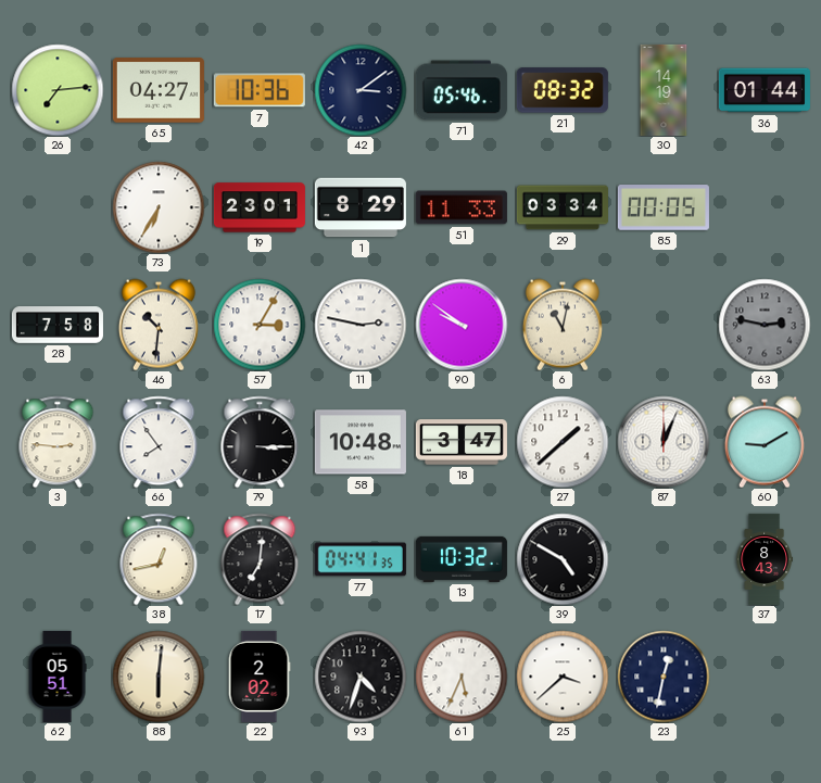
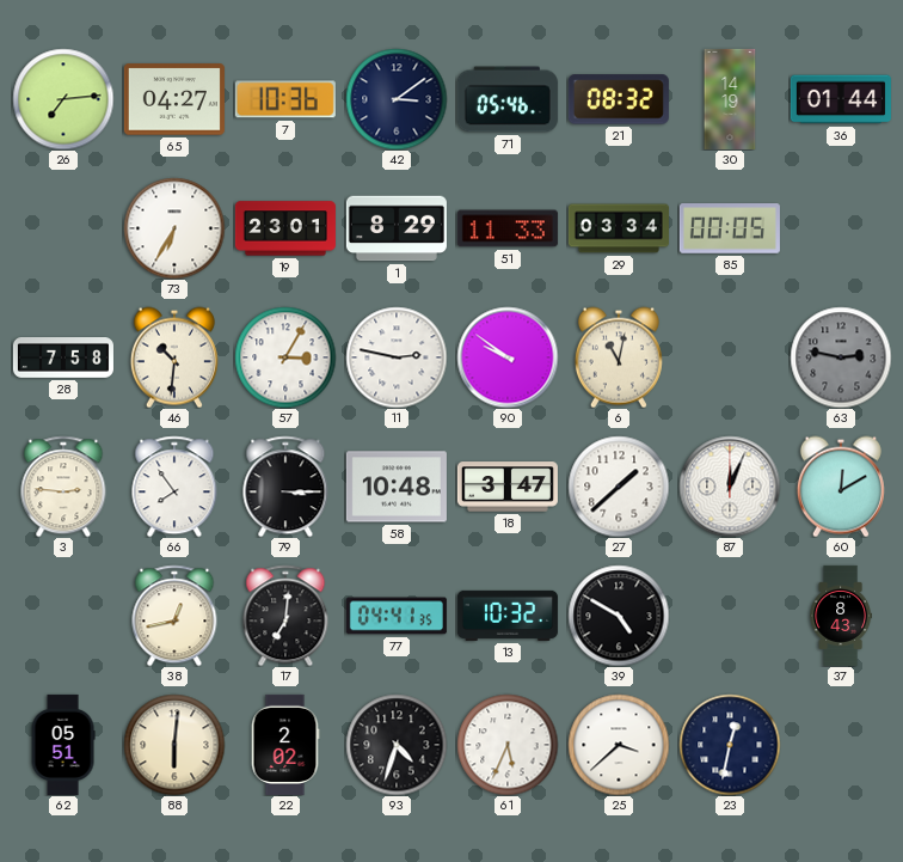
60: 9:10 -> 12:10
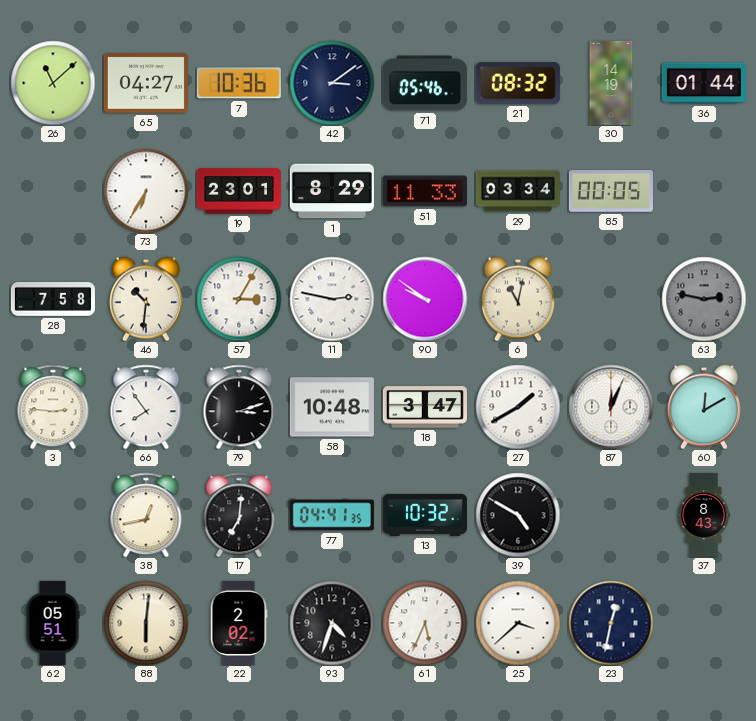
26: 7:14 -> 11:08
79: 3:15 -> 3:12
27: 1:38 -> 1:40
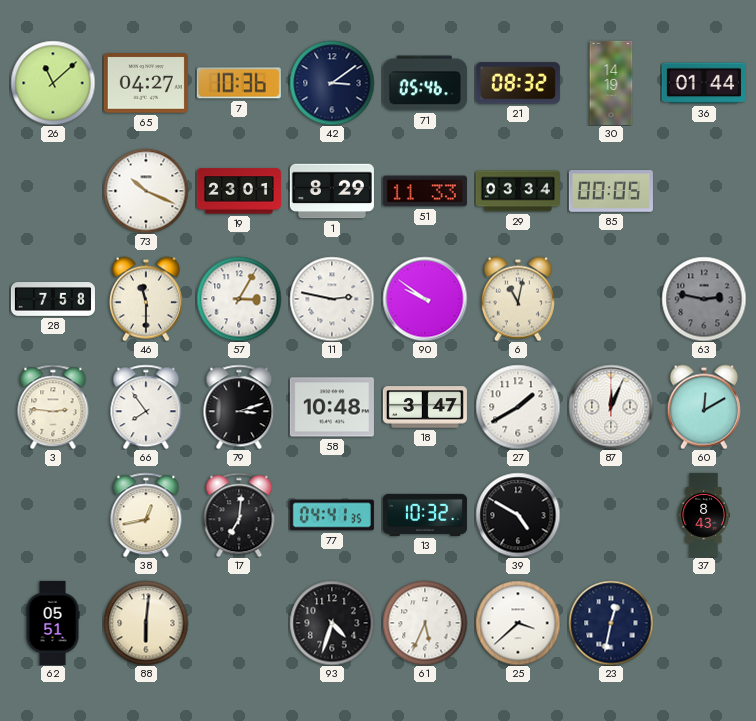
73: 6:35 -> 10:19
46: 10:31 -> 11:30
22: 2:02 -> none
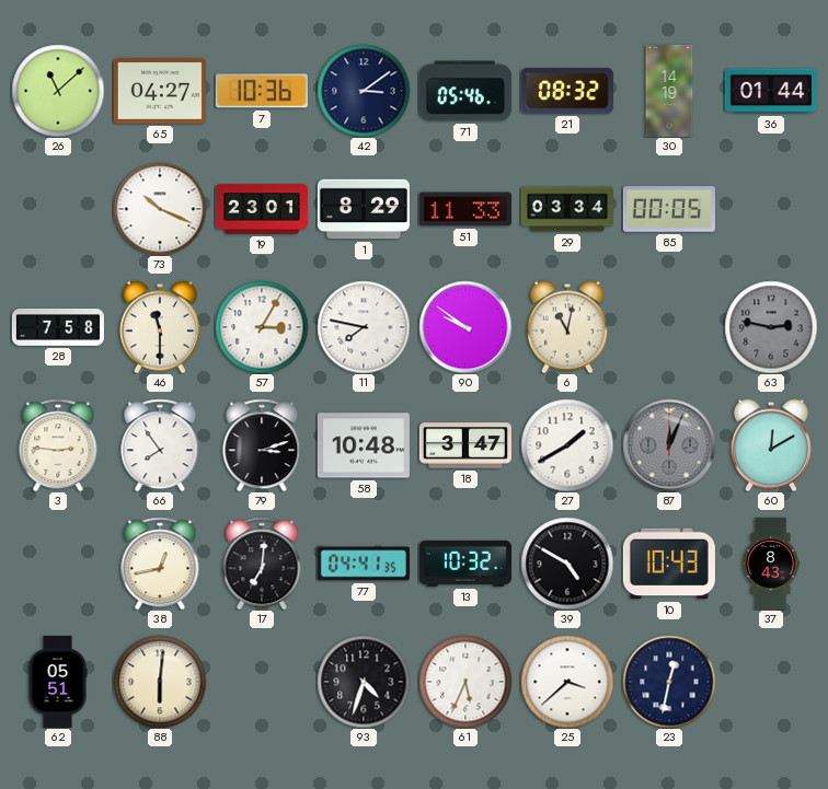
11: 2:47 -> 7:47
87 dial: white -> grey
10: none -> 10:43
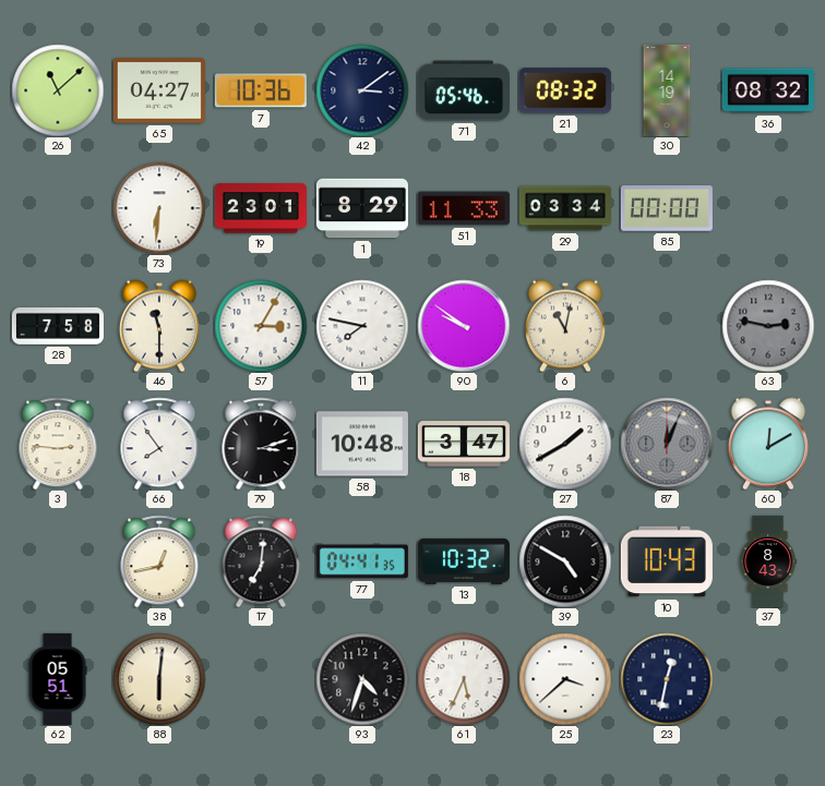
36: 01:44 -> 08:32
73: 10:19 -> 6:31
85: 00:05 -> 00:00
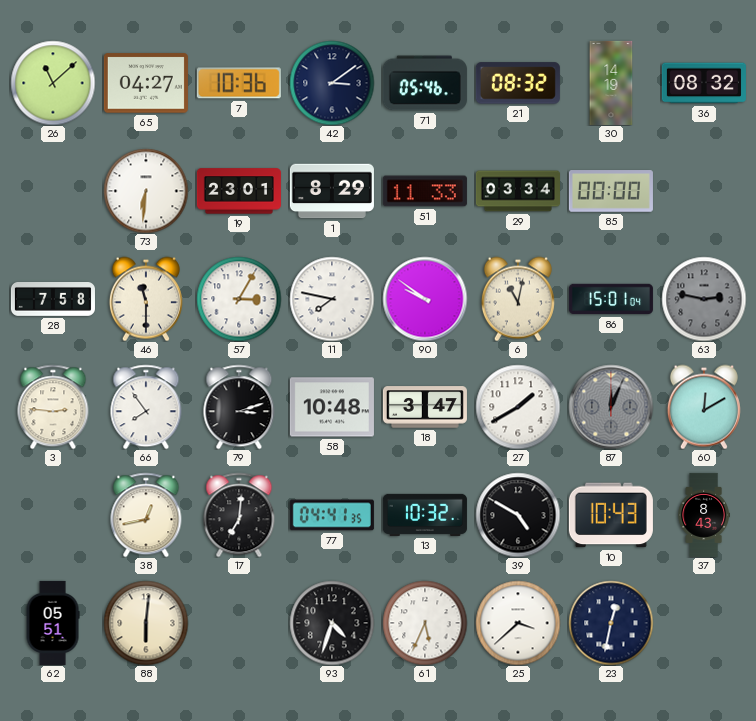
86: none -> 15:01
